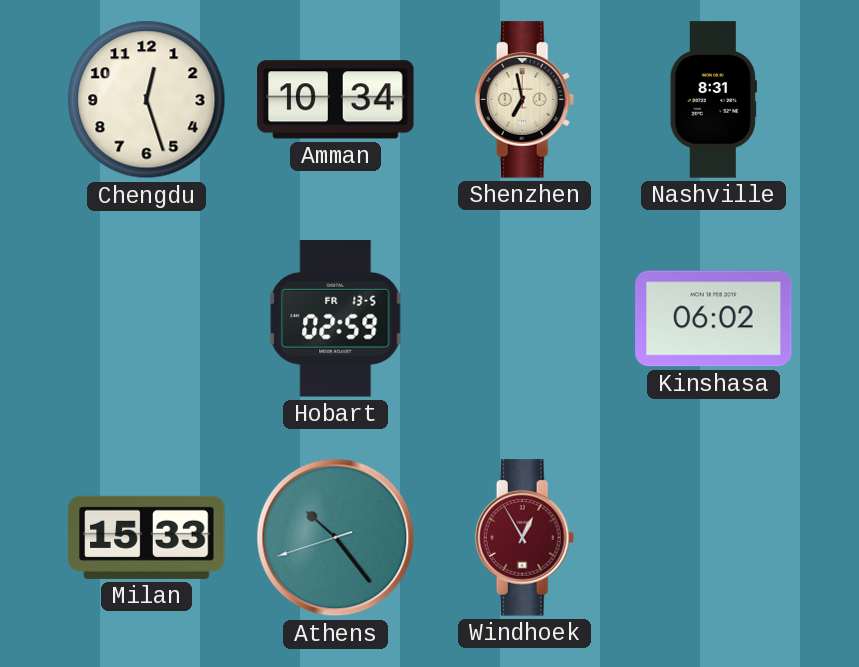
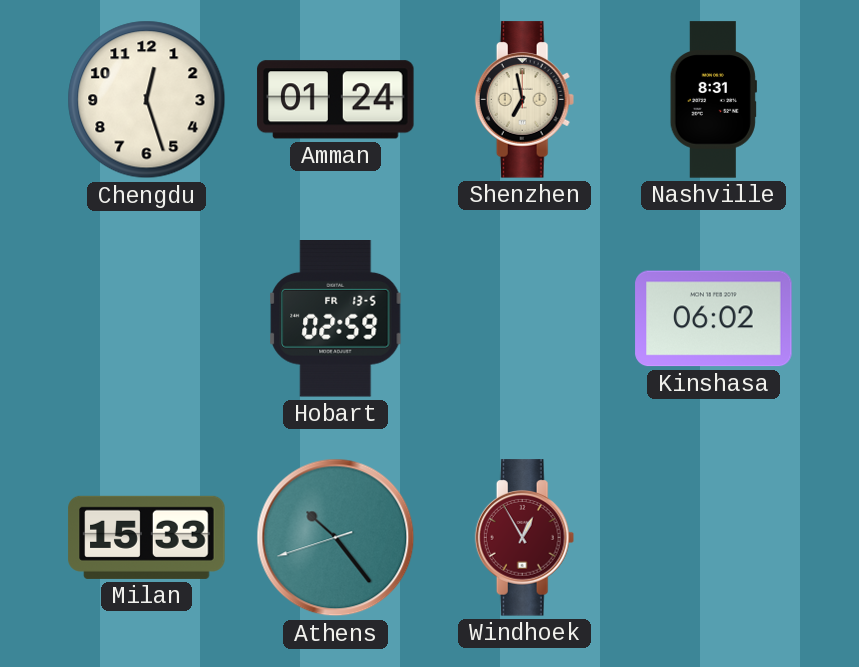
Amman: 10:34 -> 01:24
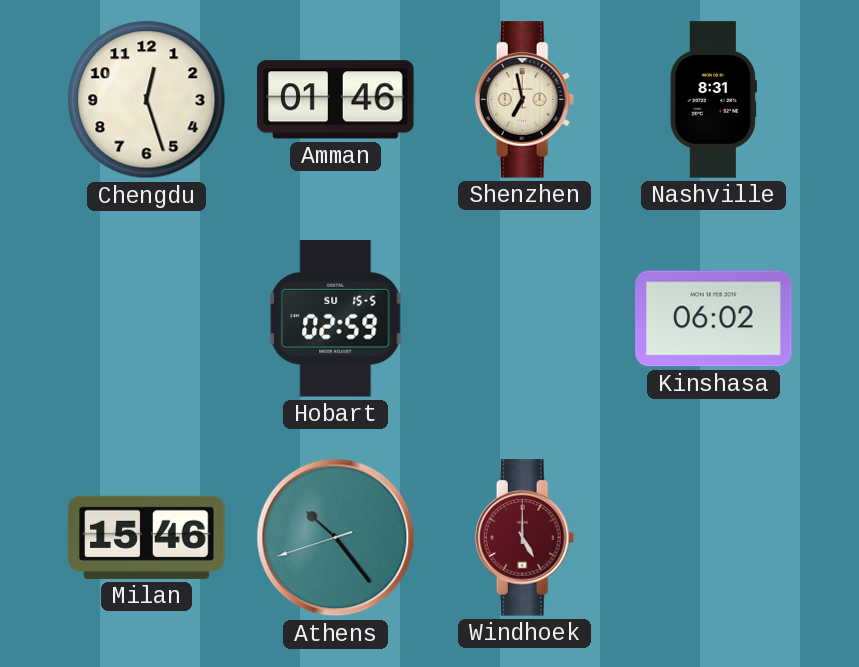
Amman: 01:24 -> 01:46
Hobart date: FR 13-5 -> SU 15-5
Milan: 15:33 -> 15:46
Windhoek: 12:55 -> 5:00
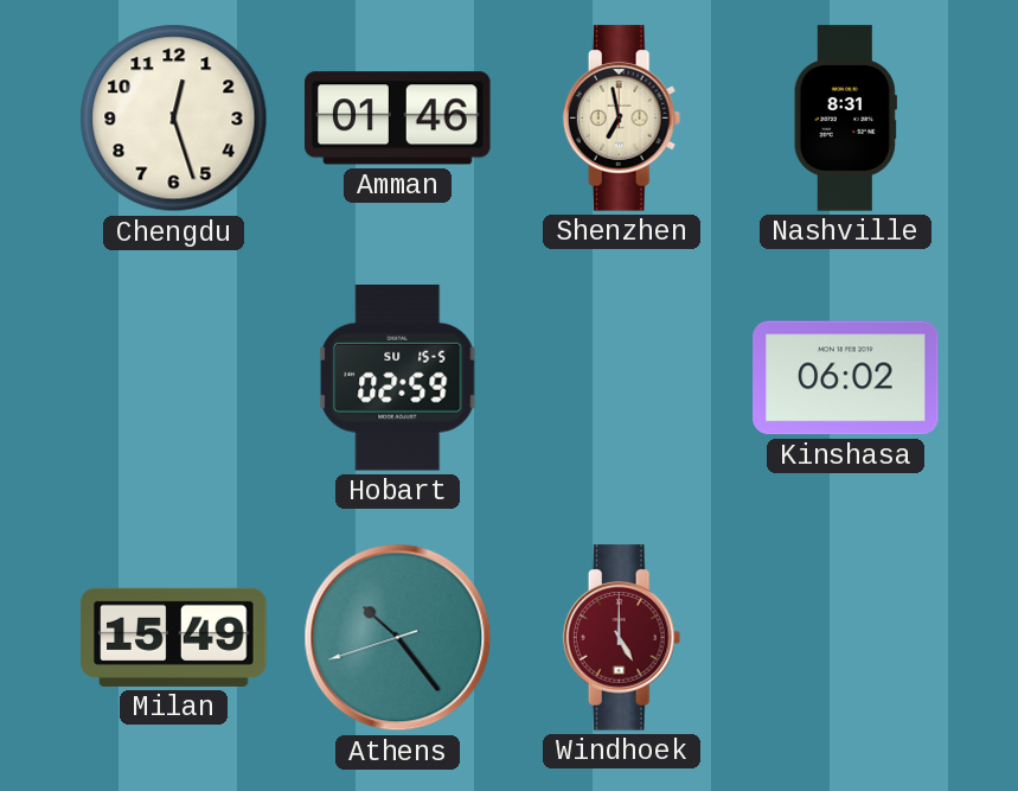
Milan: 15:46 -> 15:49
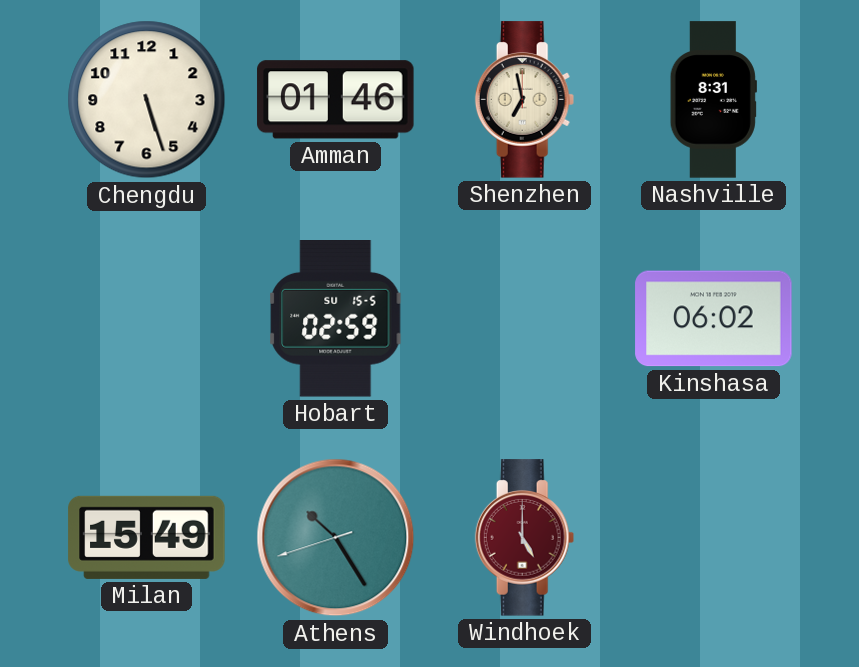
Chengdu: 12:27 -> 5:27
Athens: 10:23 -> 10:24
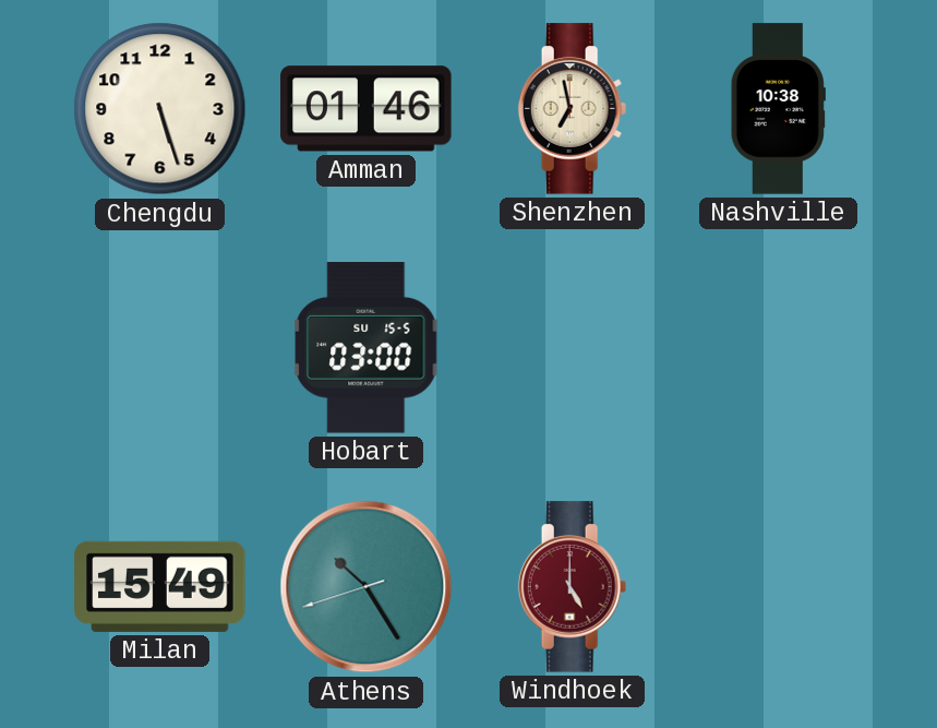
Nashville: 8:31 -> 10:38
Hobart: 02:59 -> 03:00
Kinshasa: 06:02 -> none
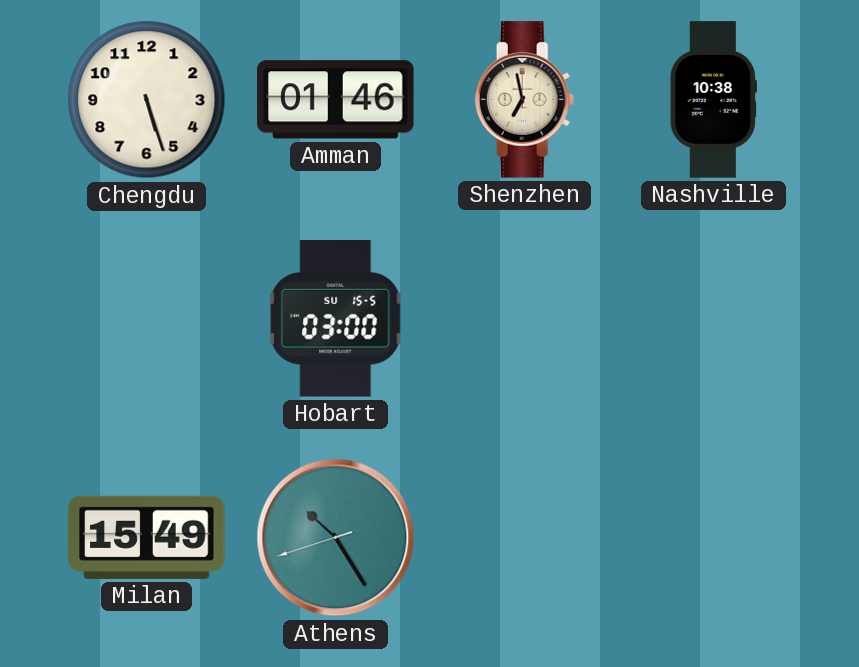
Windhoek: 5:00 -> none
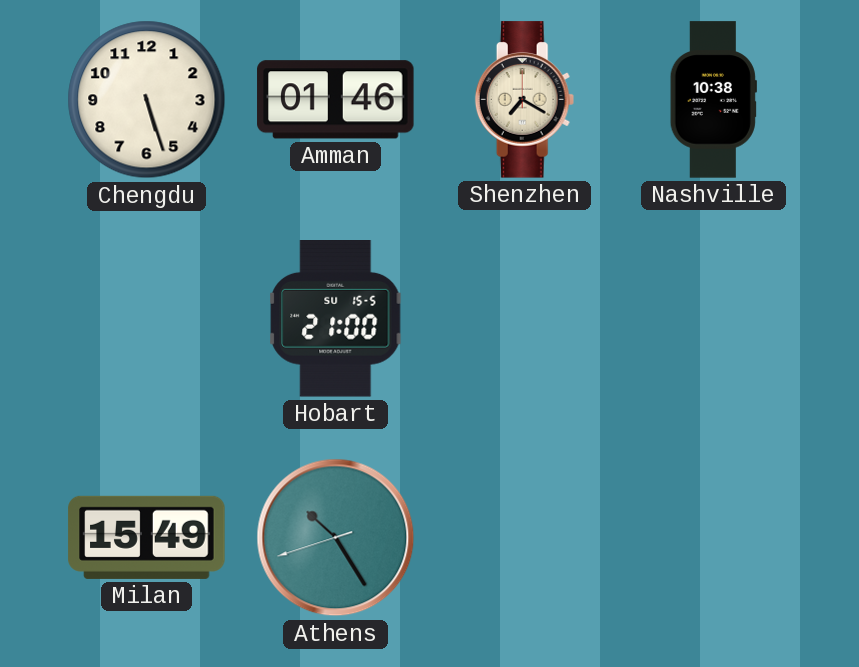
Shenzhen: 6:58 -> 7:20
Hobart: 03:00 -> 21:00
